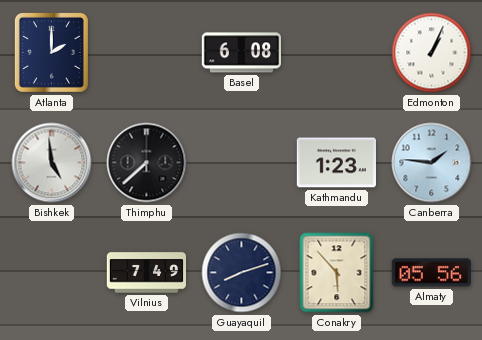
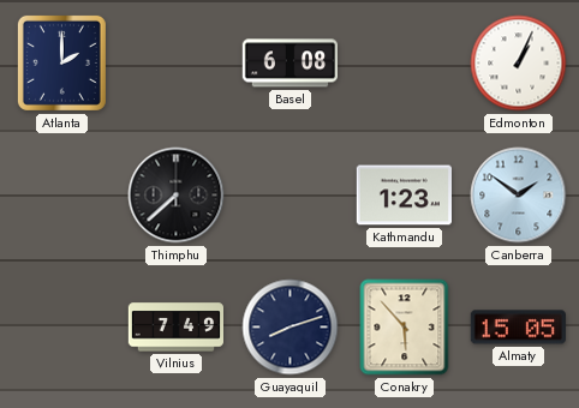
Bishkek: 4:59 -> none
Canberra: 1:46 -> 1:51
Almaty: 05:56 -> 15:05
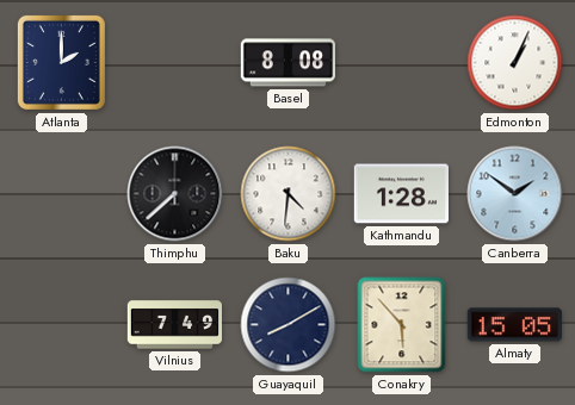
Basel: 6:08 -> 8:08
Baku: none -> 4:31
Kathmandu: 1:23 -> 1:28
Guayaquil: 8:12 -> 8:10
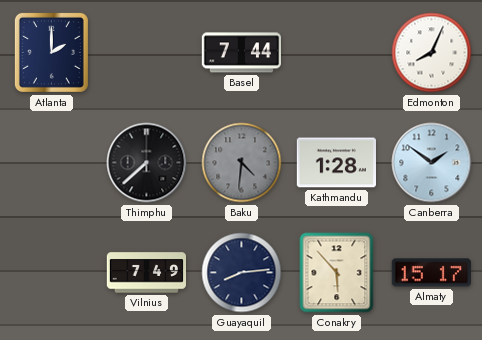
Basel: 8:08 -> 7:44
Edmonton: 1:04 -> 8:04
Baku dial: white -> grey
Guayaquil: 8:10 -> 8:14
Almaty: 15:05 -> 15:17
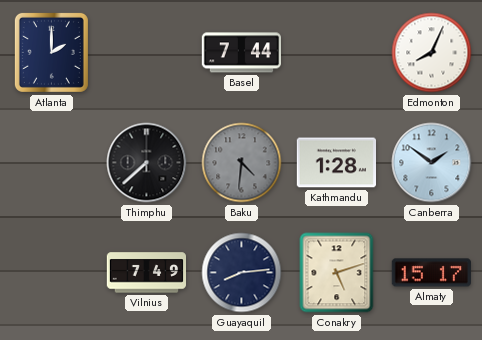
Conakry: 5:53 -> 5:12
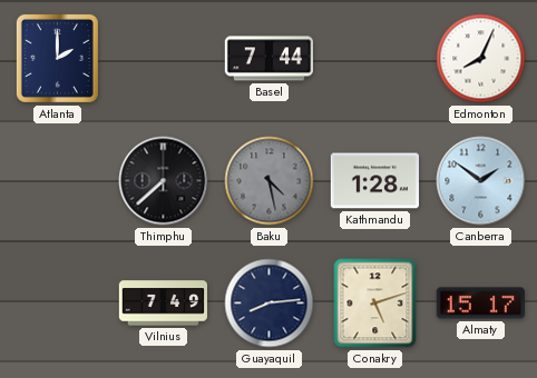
Baku: 4:31 -> 4:28
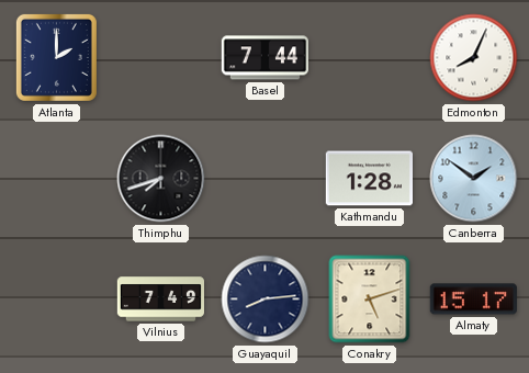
Thimphu: 7:38 -> 7:42
Baku: 4:28 -> none
